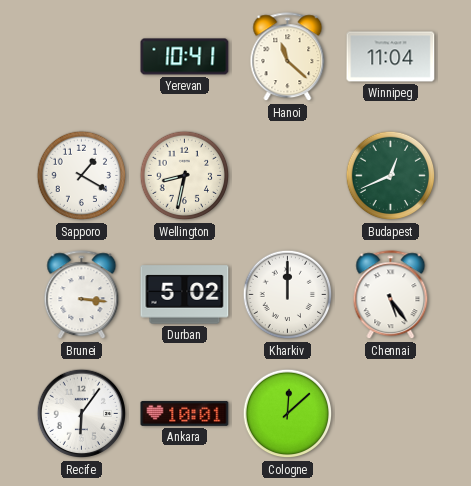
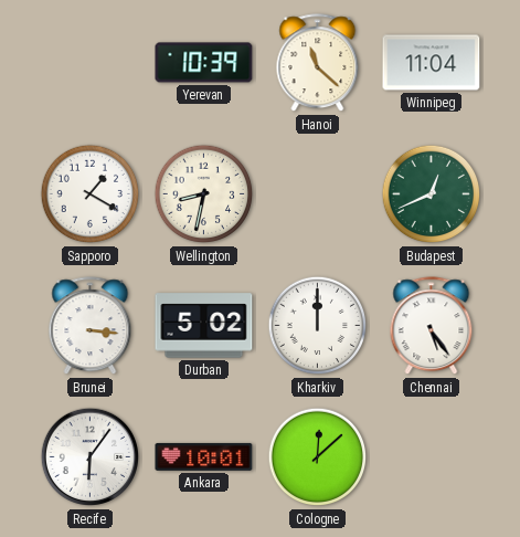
Yerevan: 10:41 -> 10:39
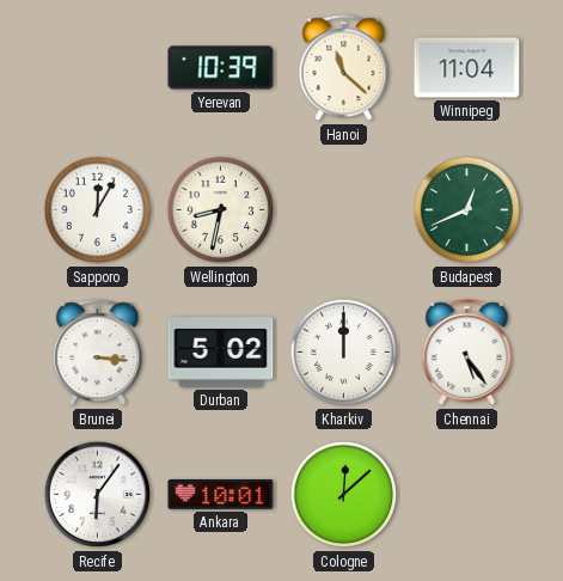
Sapporo: 1:20 -> 12:05
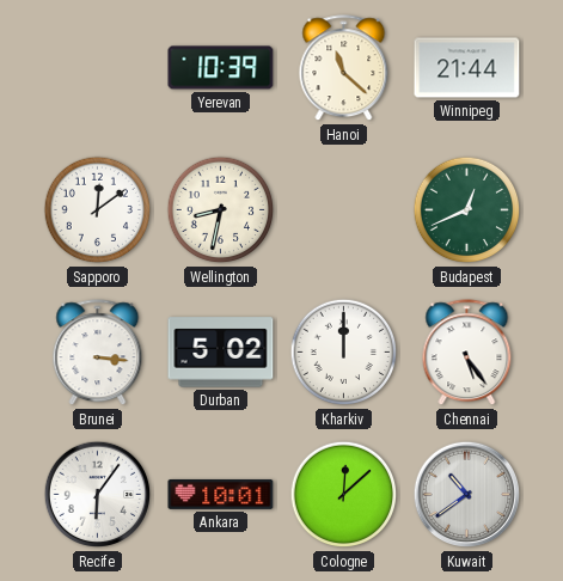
Winnipeg: 11:04 -> 21:44
Sapporo: 12:05 -> 12:09
Kuwait: none -> 10:39
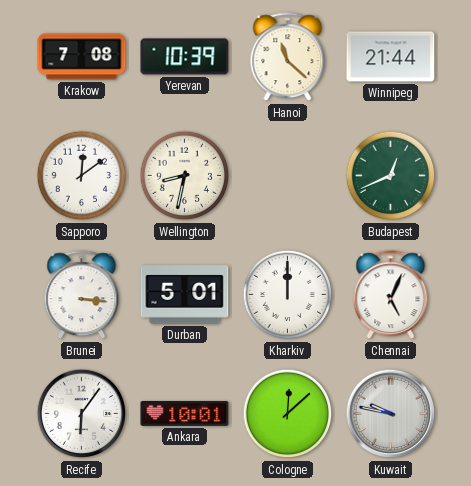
Krakow: none -> 7:08
Durban: 5:02 -> 5:01
Chennai: 5:24 -> 5:04
Kuwait: 10:39 -> 9:47
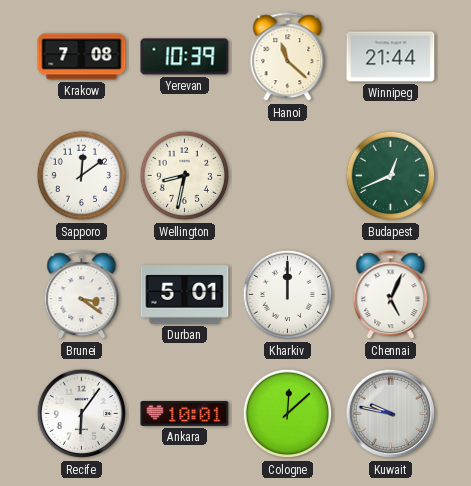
Brunei: 3:16 -> 3:21
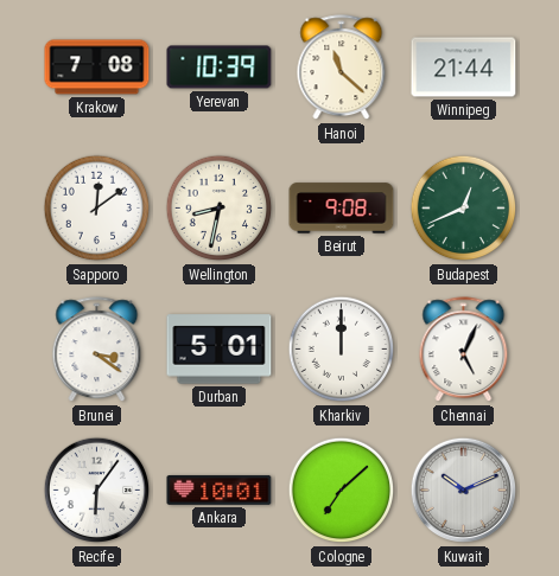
Beirut: none -> 9:08
Cologne: 12:08 -> 7:08
Kuwait: 9:47 -> 10:11
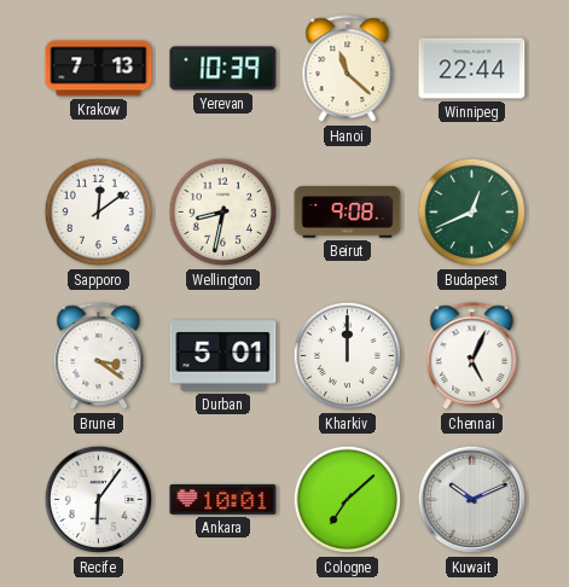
Krakow: 7:08 -> 7:13
Winnipeg: 21:44 -> 22:44
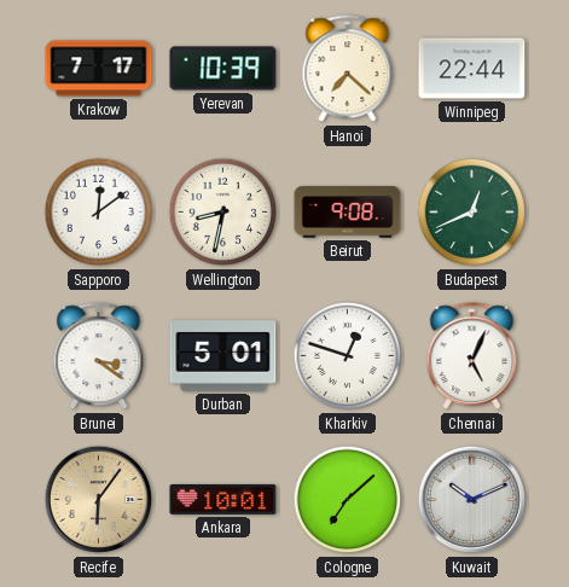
Krakow: 7:13 -> 7:17
Hanoi: 11:22 -> 7:22
Kharkiv: 12:00 -> 12:48
Recife dial: white -> champagne
